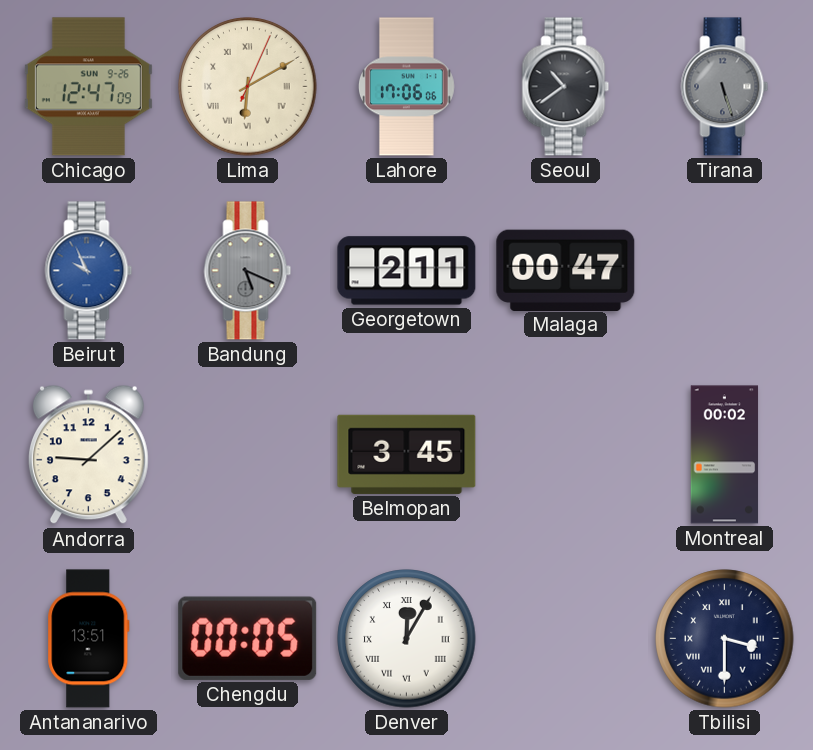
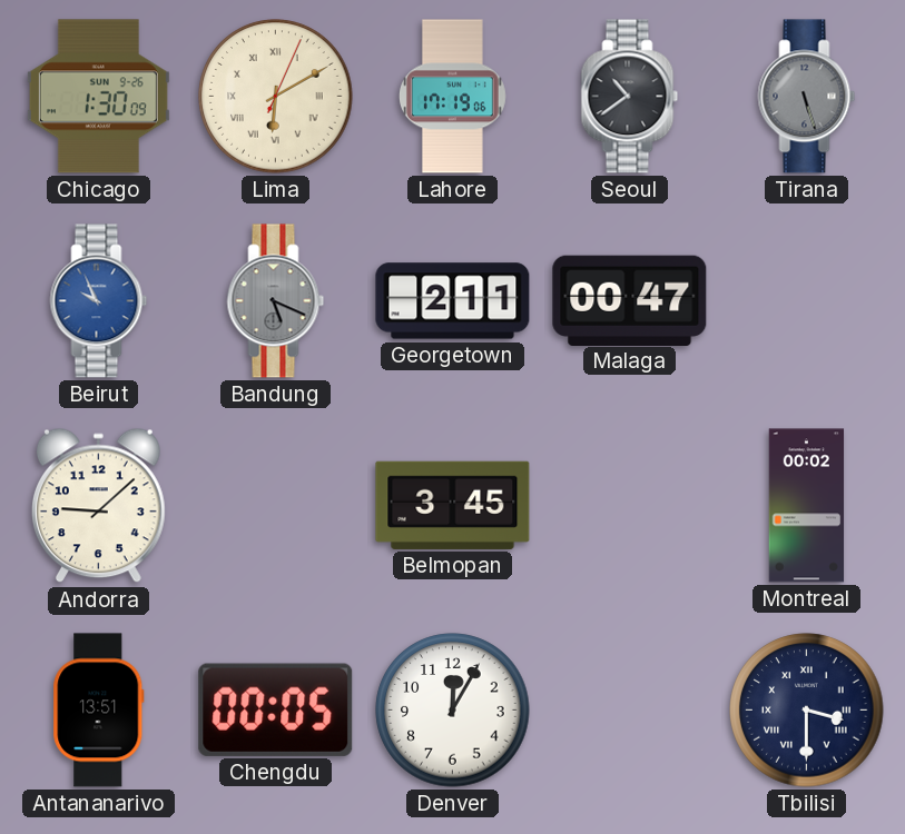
Chicago: 12:47 -> 1:30
Lahore: 17:06 -> 17:19
Denver numerals: Roman -> Arabic
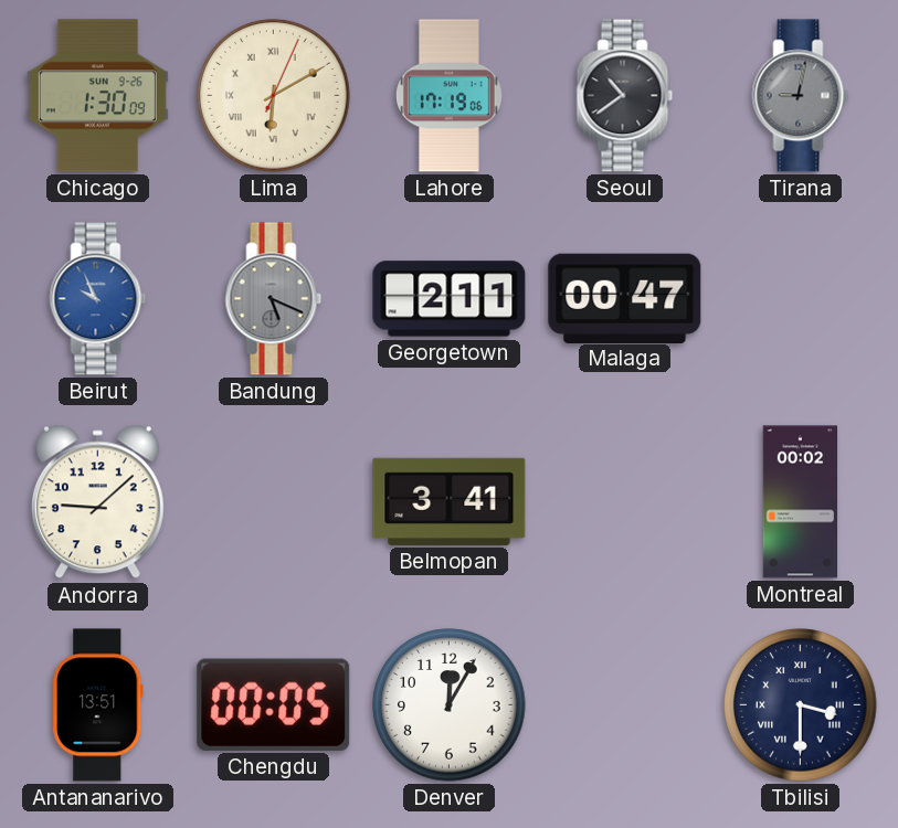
Tirana: 5:27 -> 9:02
Belmopan: 3:45 -> 3:41
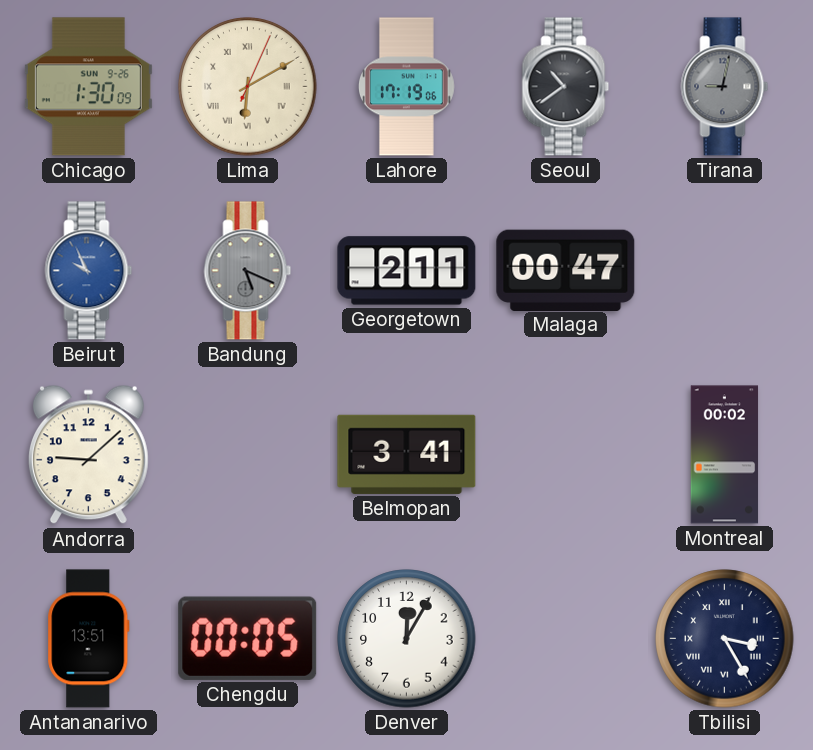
Tbilisi: 3:30 -> 3:25
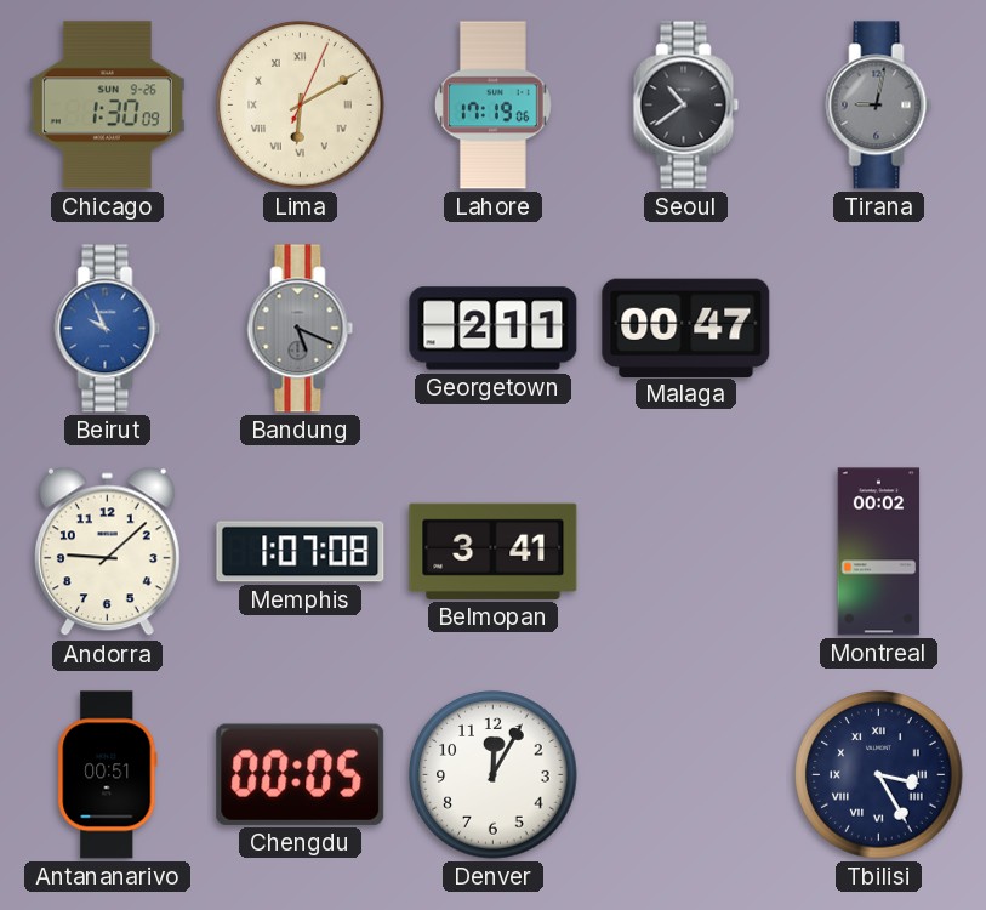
Memphis: none -> 1:07
Antananarivo: 13:51 -> 00:51
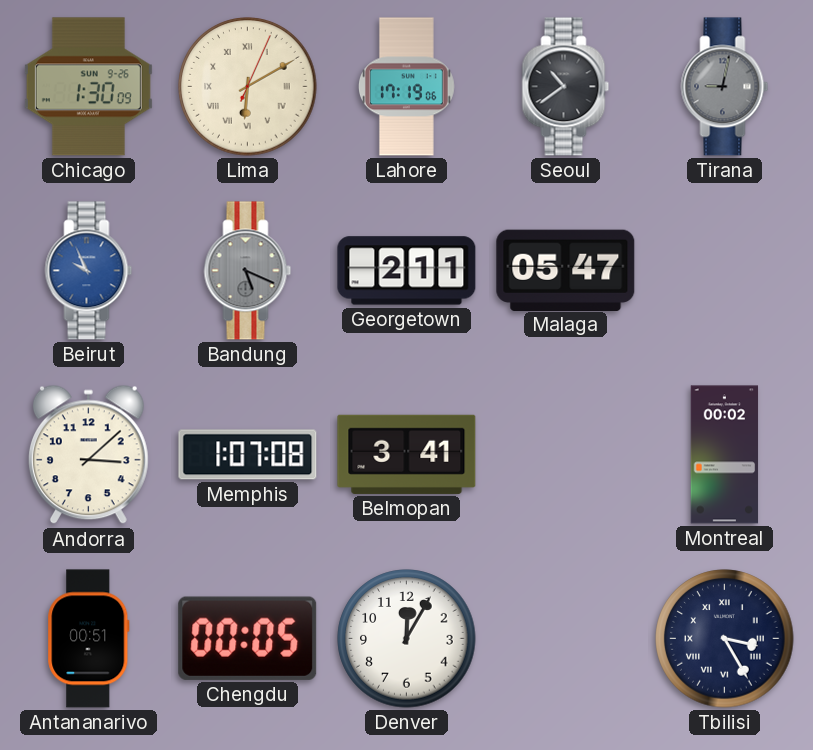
Malaga: 00:47 -> 05:47
Andorra: 9:08 -> 3:08
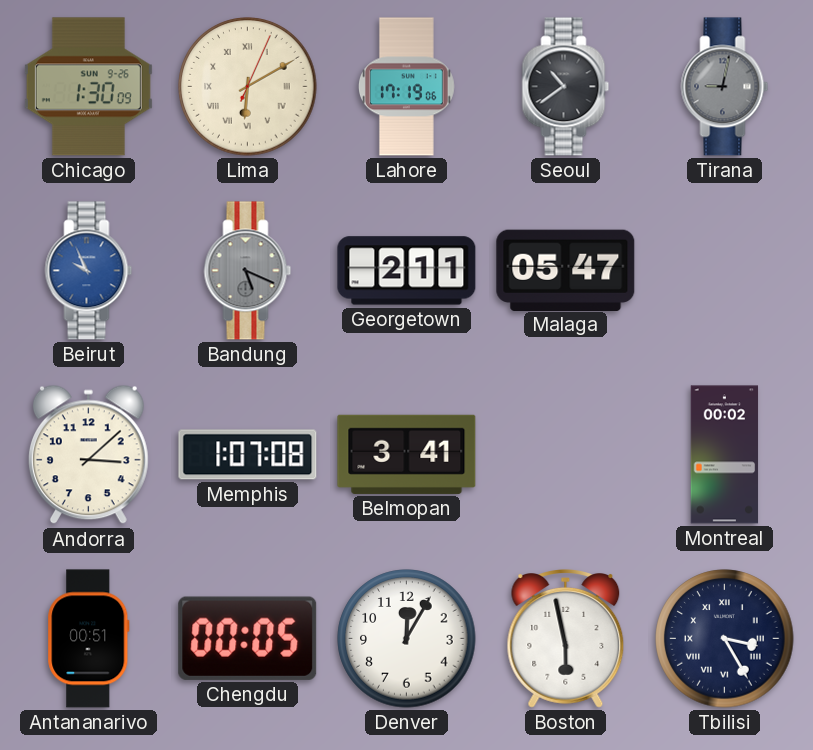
Boston: none -> 5:58
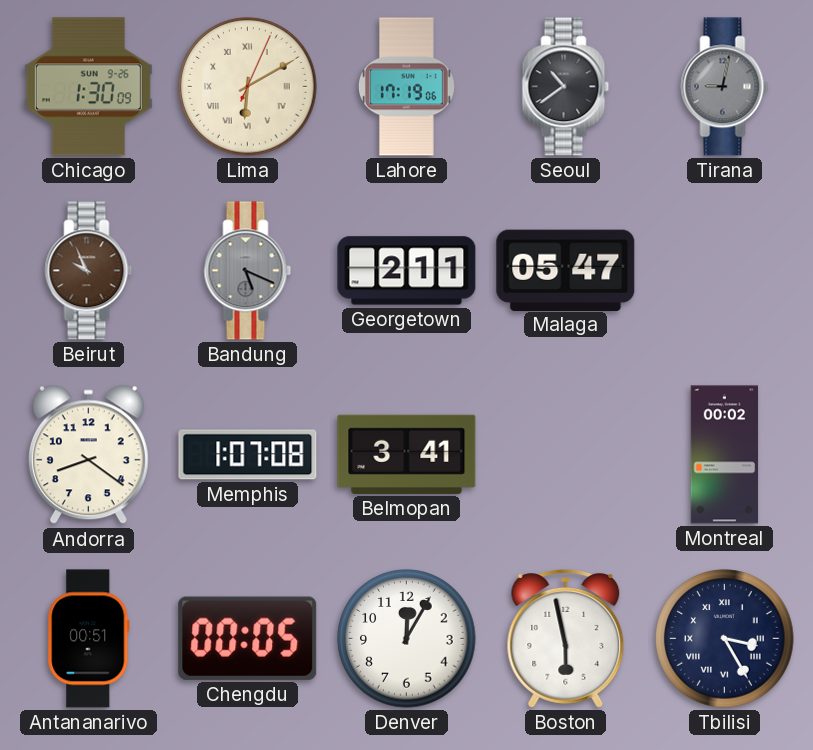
Beirut dial: blue -> brown
Andorra: 3:08 -> 8:21
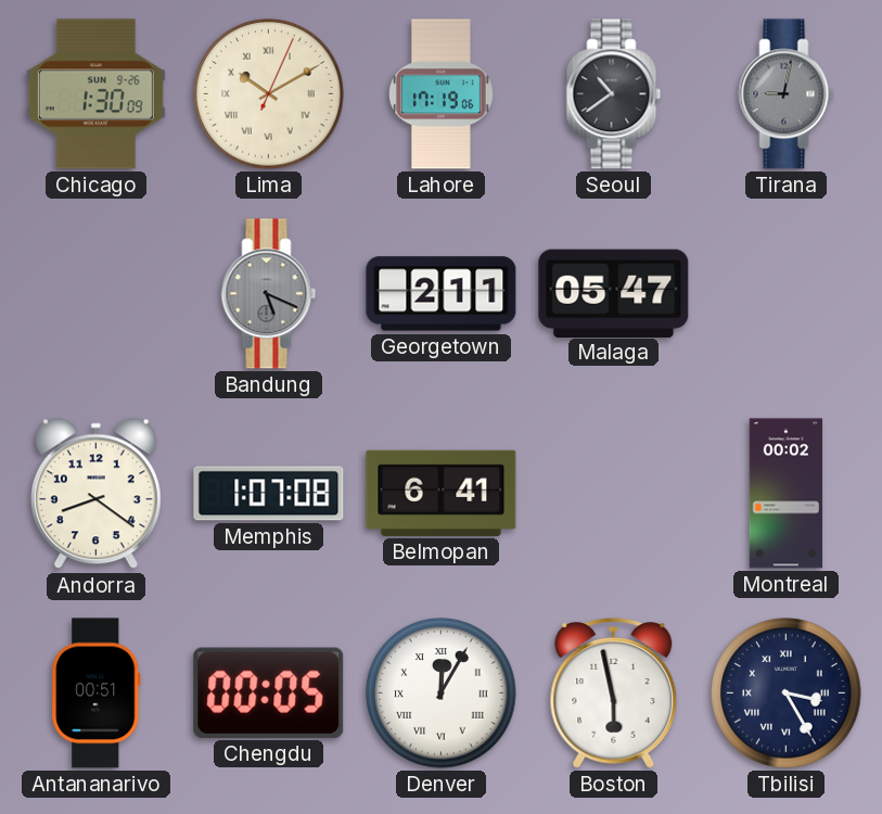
Lima: 6:10 -> 10:10
Beirut: 9:56 -> none
Belmopan: 3:41 -> 6:41
Denver numerals: Arabic -> Roman
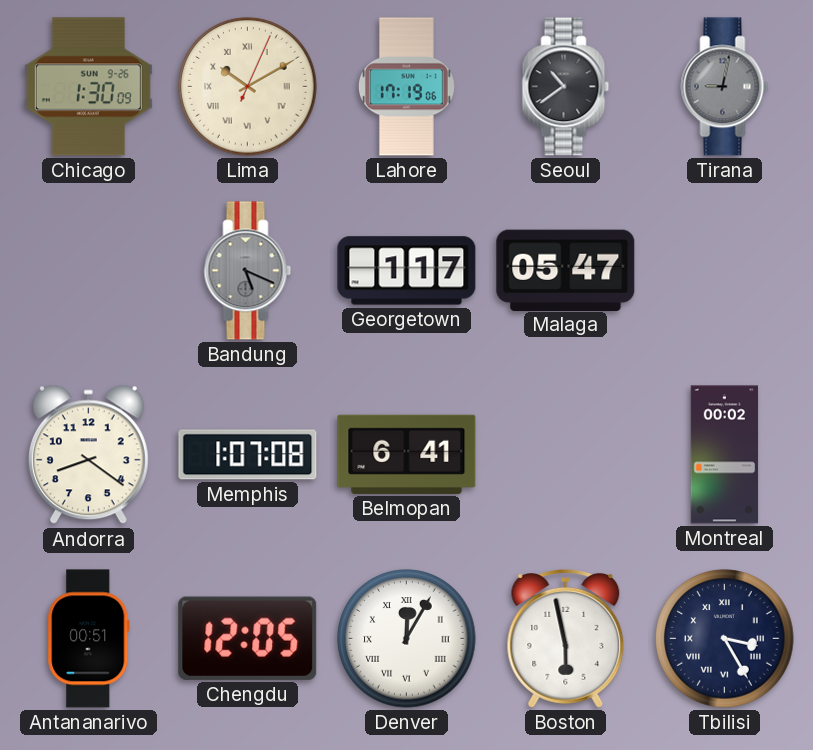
Georgetown: 2:11 -> 1:17
Chengdu: 00:05 -> 12:05
